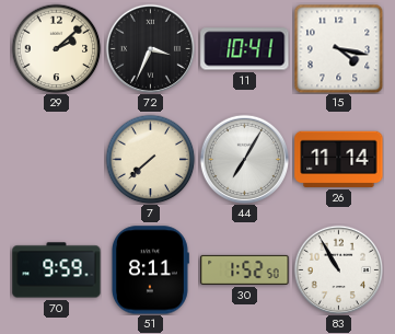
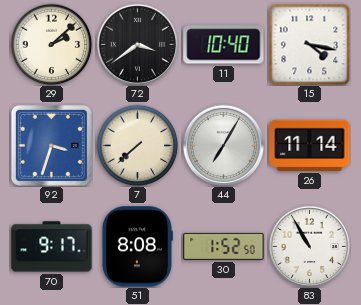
72: 3:34 -> 3:39
11: 10:41 -> 10:40
92: none -> 3:33
70: 9:59 -> 9:17
51: 8:11 -> 8:08
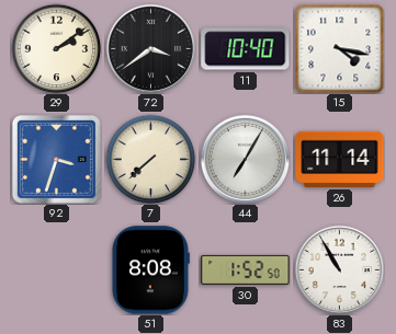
29: 2:08 -> 2:09
70: 9:17 -> none
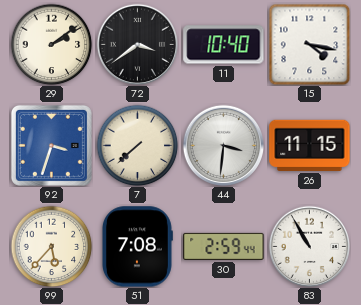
44: 7:05 -> 3:31
26: 11:14 -> 11:15
99: none -> 5:37
51: 8:08 -> 7:08
30: 1:52 -> 2:59
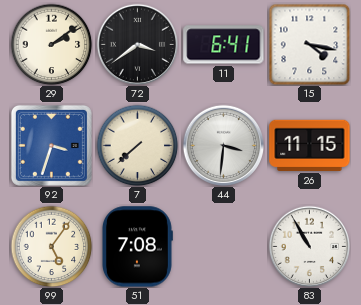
11: 10:40 -> 6:41
99: 5:37 -> 5:06
30: 2:59 -> none
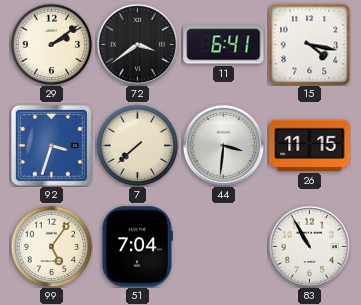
51: 7:08 -> 7:04
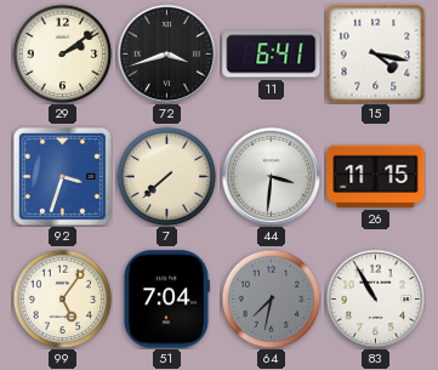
72: 3:39 -> 3:42
64: none -> 7:32
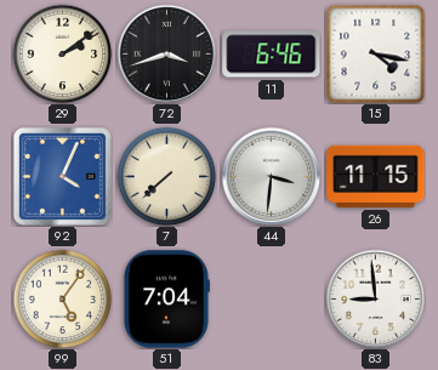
11: 6:41 -> 6:46
92: 3:33 -> 4:04
64: 7:32 -> none
83: 10:55 -> 8:59
